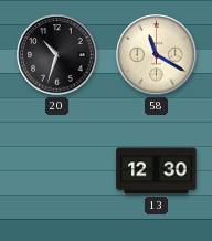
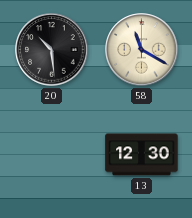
20: 10:33 -> 10:29
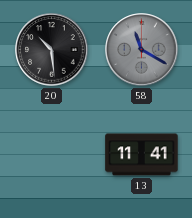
58 dial: cream -> grey
13: 12:30 -> 11:41
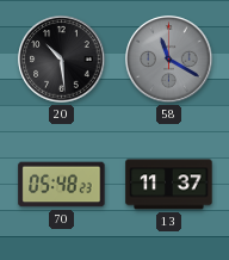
70: none -> 05:48
13: 11:41 -> 11:37
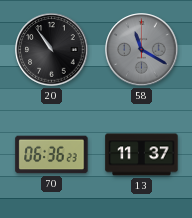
20: 10:29 -> 10:54
70: 05:48 -> 06:36
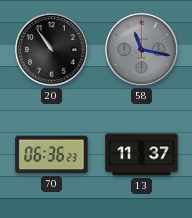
58: 11:20 -> 11:17
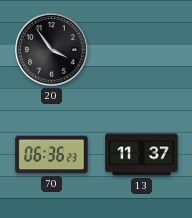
20: 10:54 -> 3:54
58: 11:17 -> none
